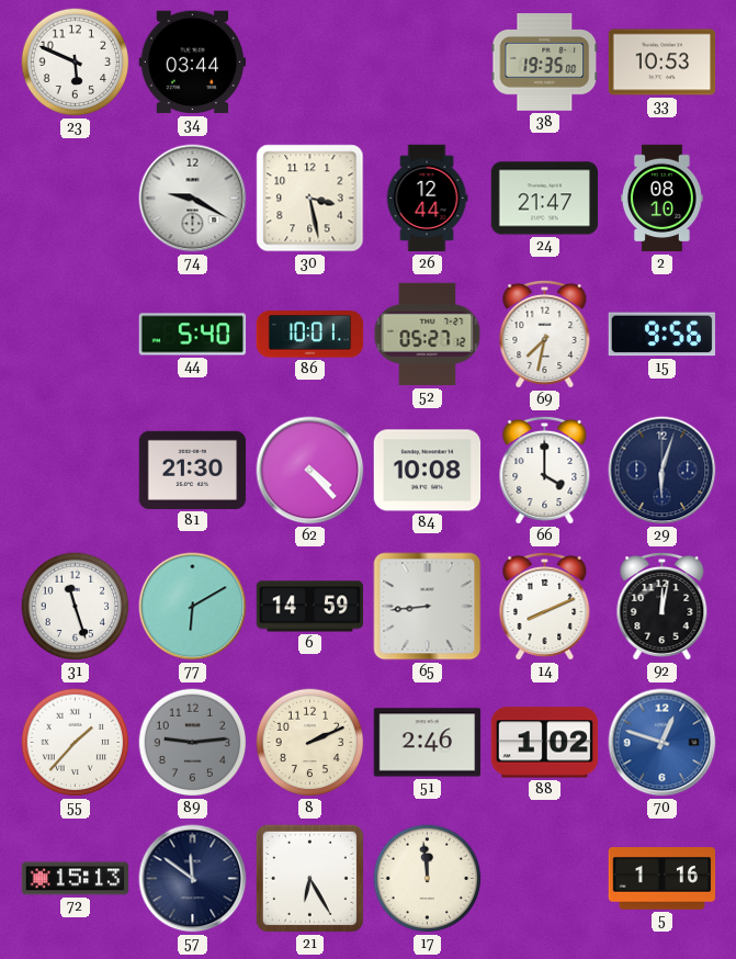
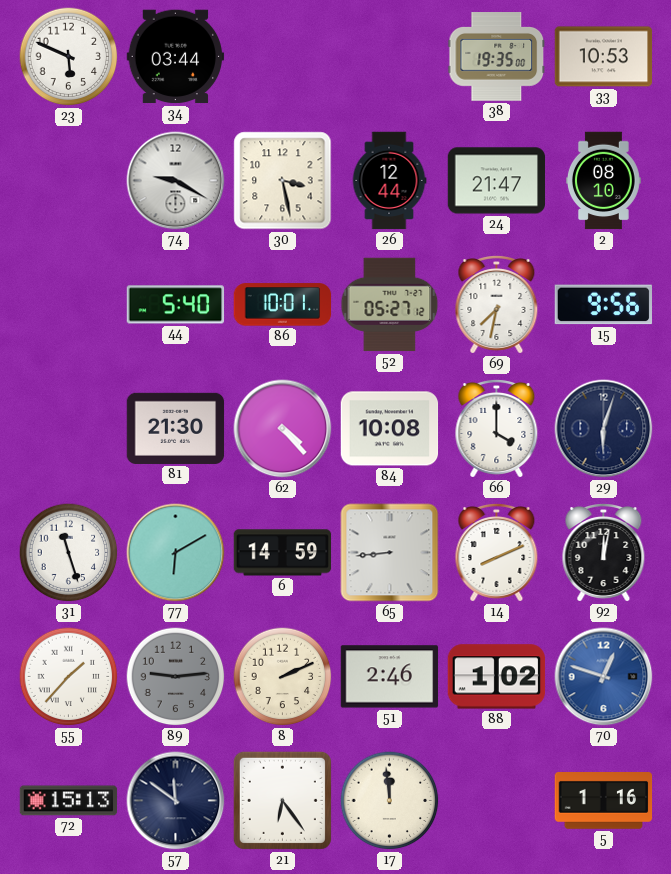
21: 6:25 -> 6:24
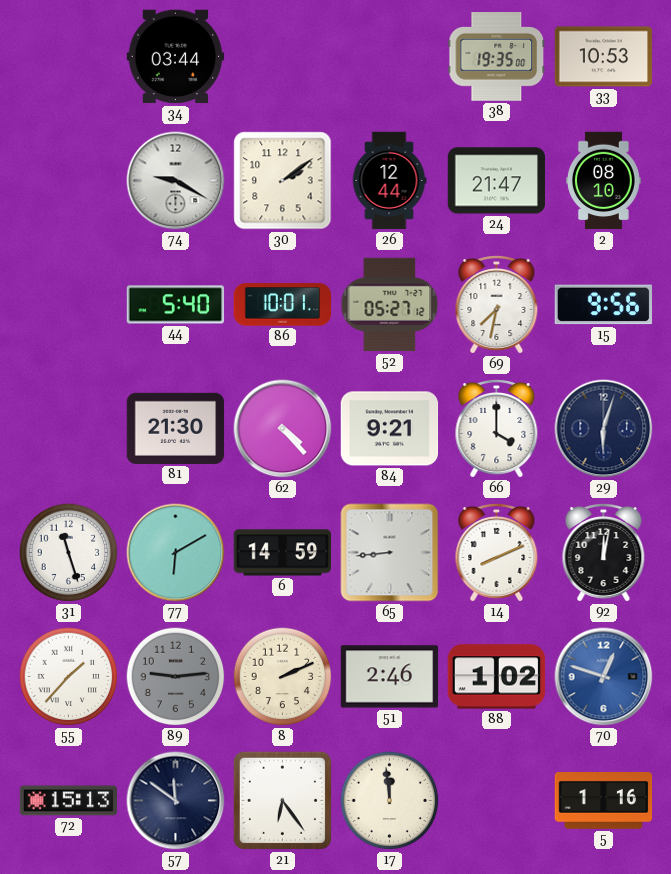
23: 5:49 -> none
30: 3:28 -> 2:09
84: 10:08 -> 9:21
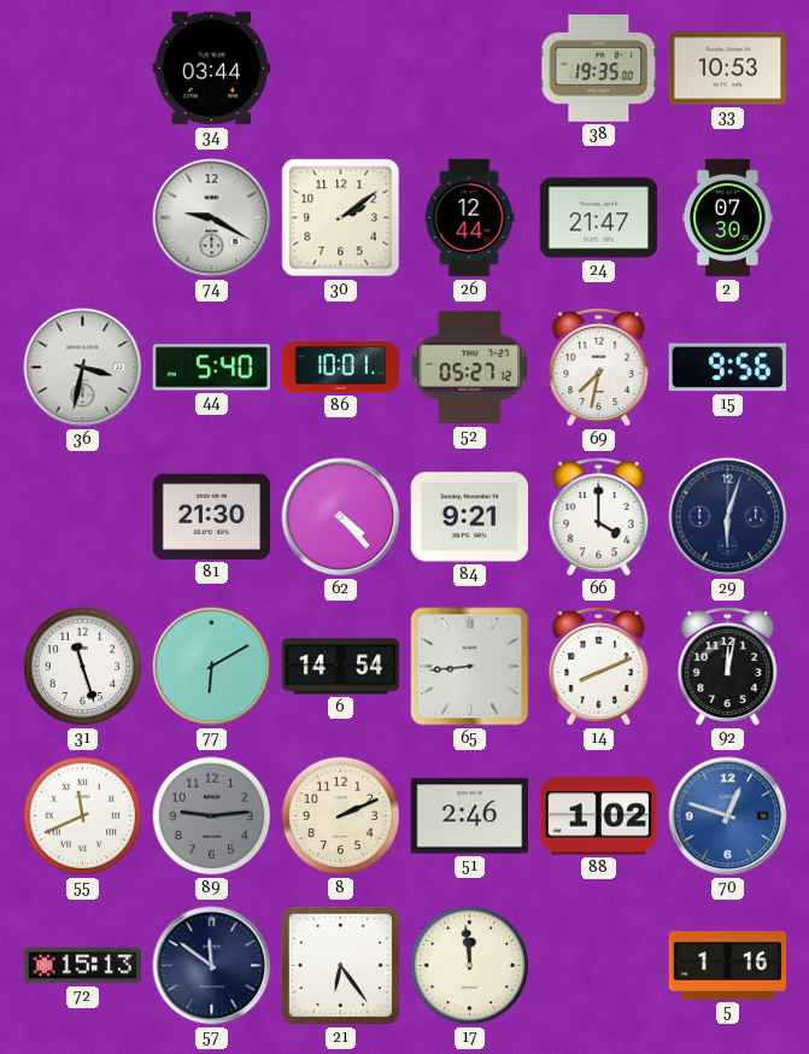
2: 08:10 -> 07:30
36: none -> 3:32
6: 14:59 -> 14:54
55: 1:37 -> 11:41
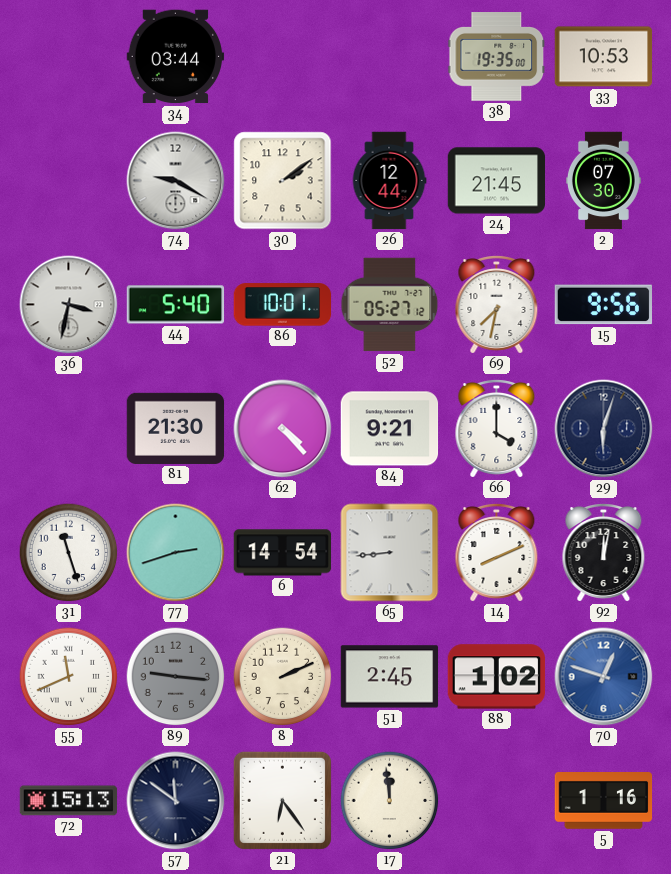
24: 21:47 -> 21:45
77: 6:10 -> 2:42
89: 9:14 -> 9:16
51: 2:46 -> 2:45
